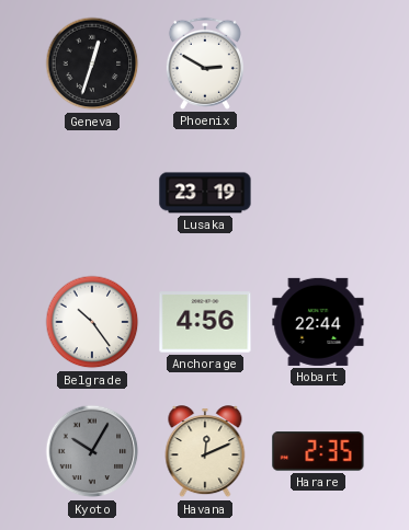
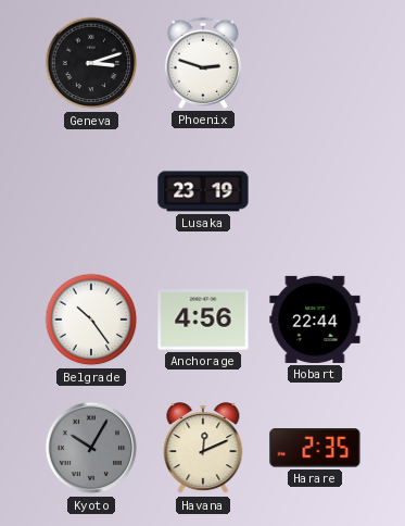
Geneva: 12:33 -> 3:12
Phoenix: 2:50 -> 2:48
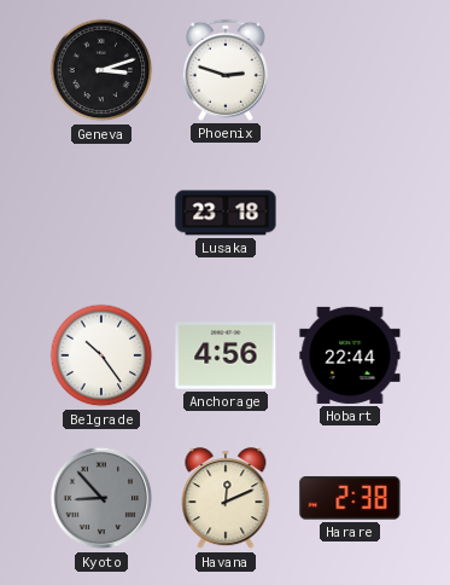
Lusaka: 23:19 -> 23:18
Kyoto: 10:05 -> 8:53
Harare: 2:35 -> 2:38
